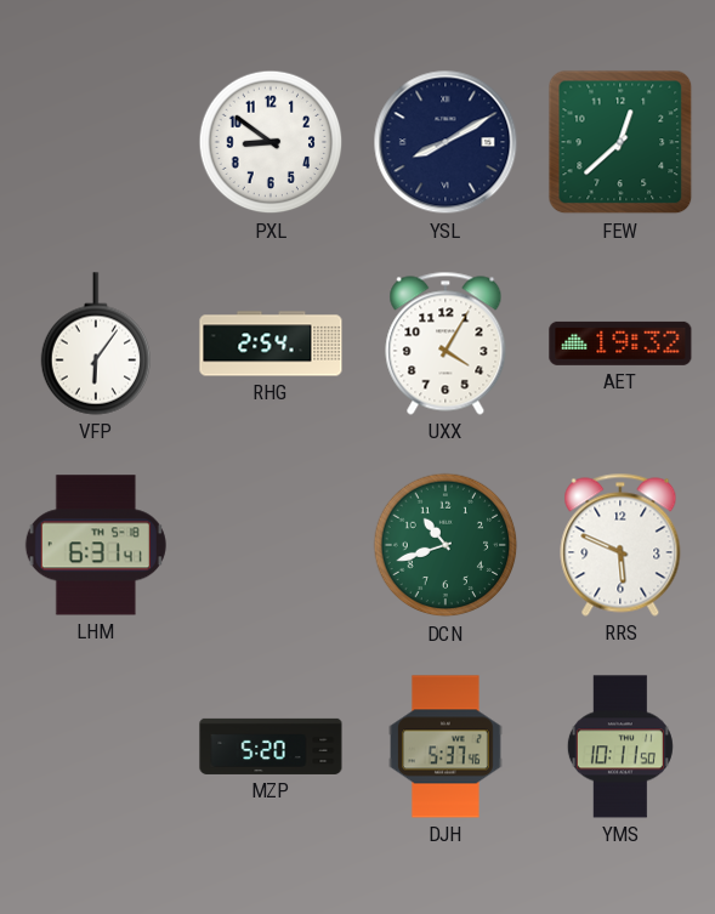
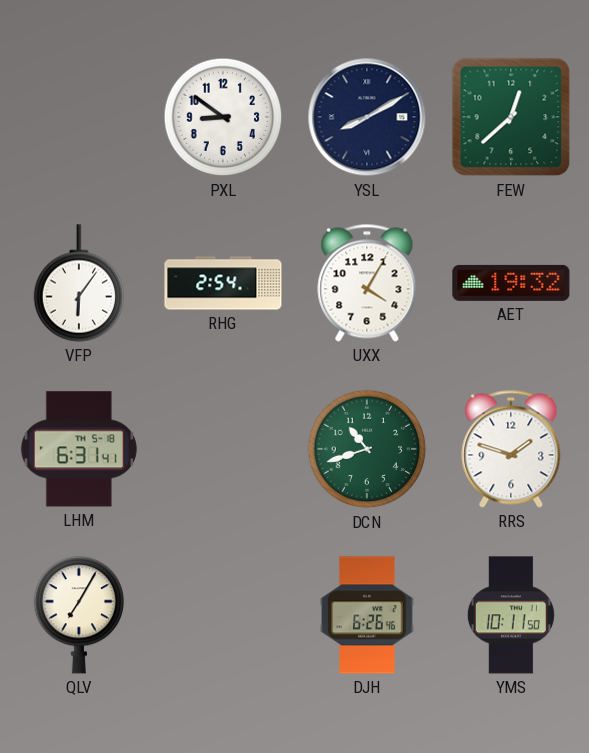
RRS: 5:49 -> 1:48
QLV: none -> 7:05
MZP: 5:20 -> none
DJH: 5:37 -> 6:26
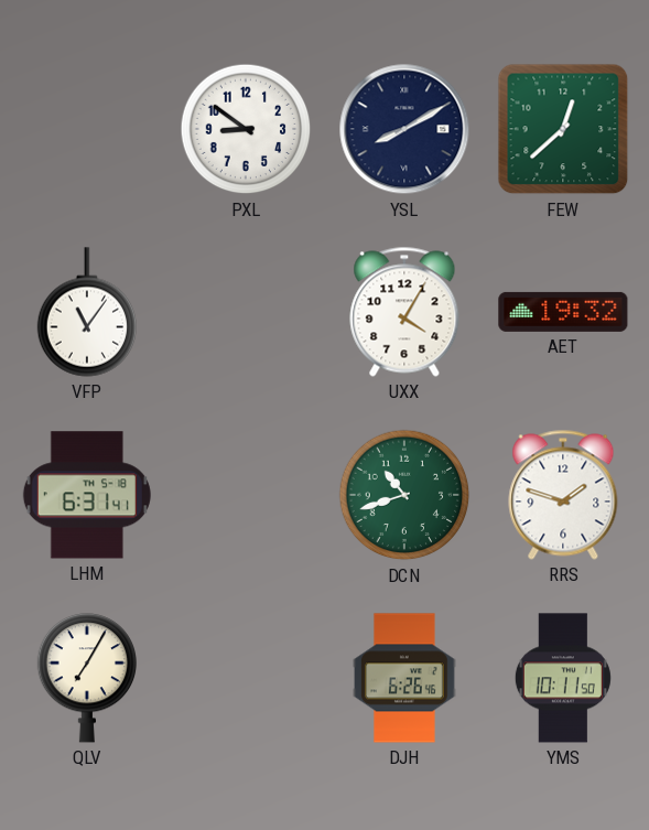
VFP: 6:06 -> 11:06
RHG: 2:54 -> none
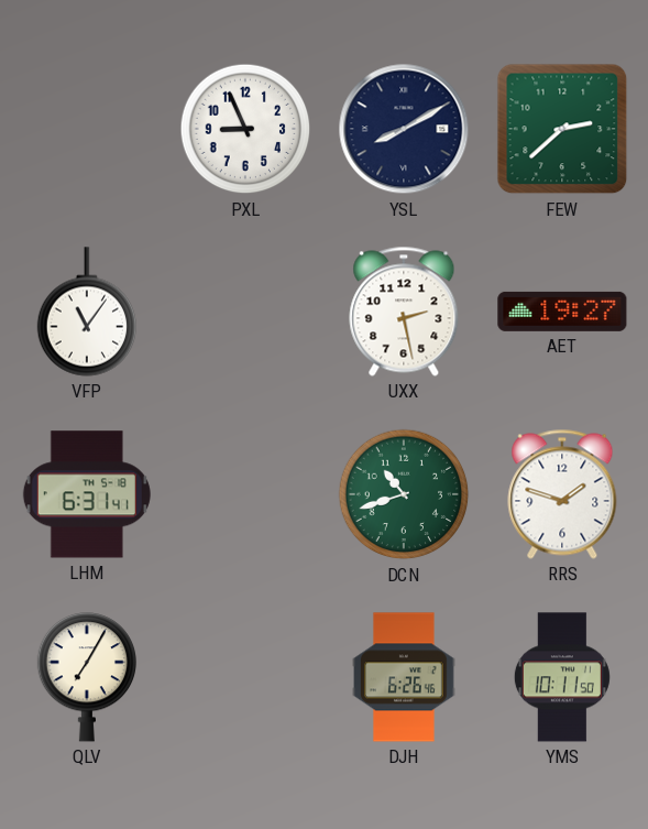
PXL: 8:51 -> 8:56
FEW: 12:38 -> 2:38
UXX: 4:05 -> 2:28
AET: 19:32 -> 19:27
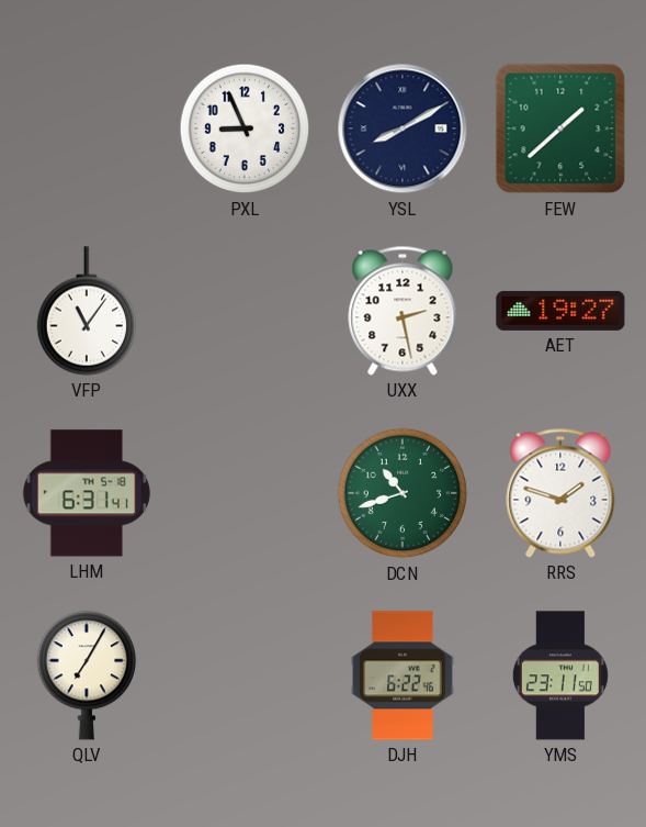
FEW: 2:38 -> 1:38
DJH: 6:26 -> 6:22
YMS: 10:11 -> 23:11
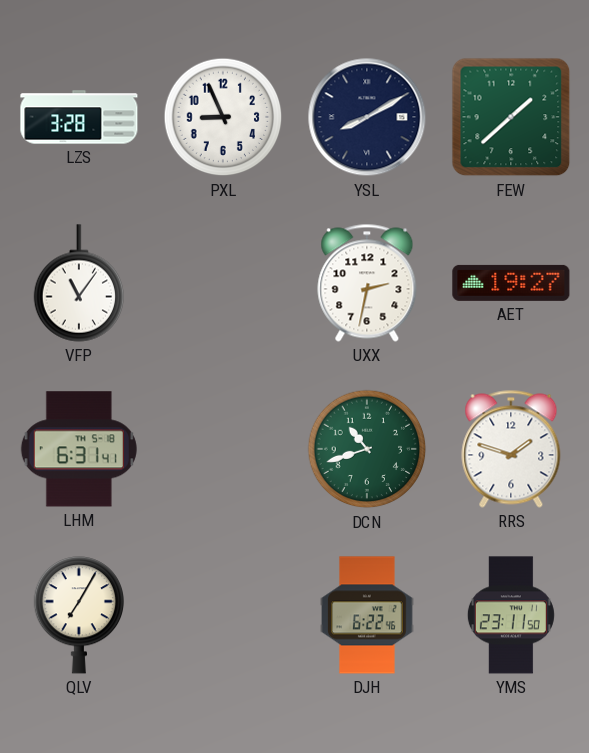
LZS: none -> 3:28
UXX: 2:28 -> 2:32
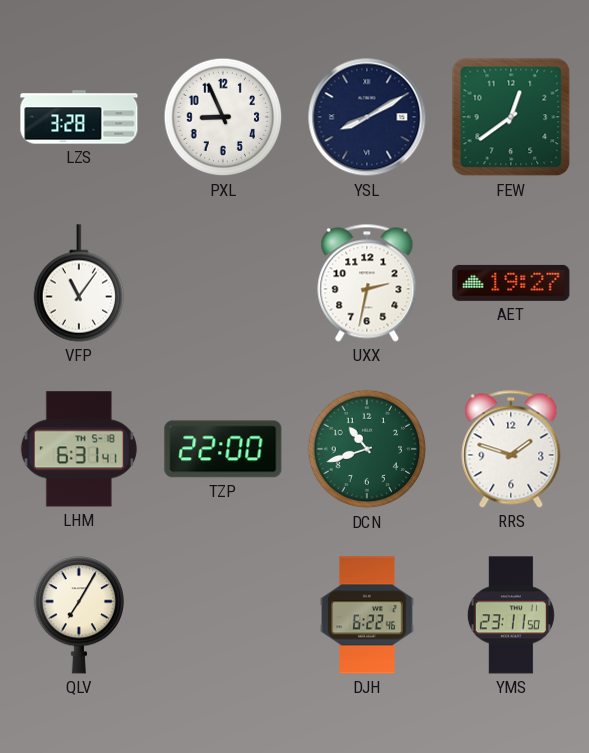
FEW: 1:38 -> 12:39
TZP: none -> 22:00
